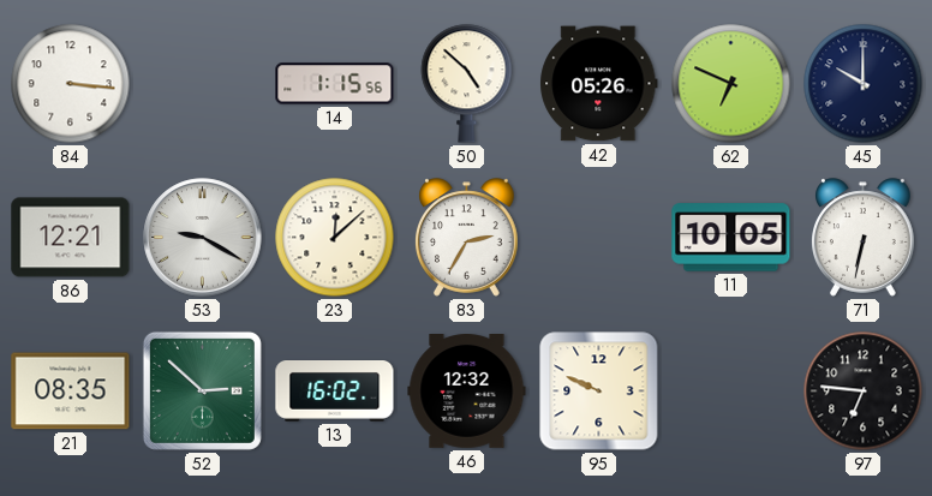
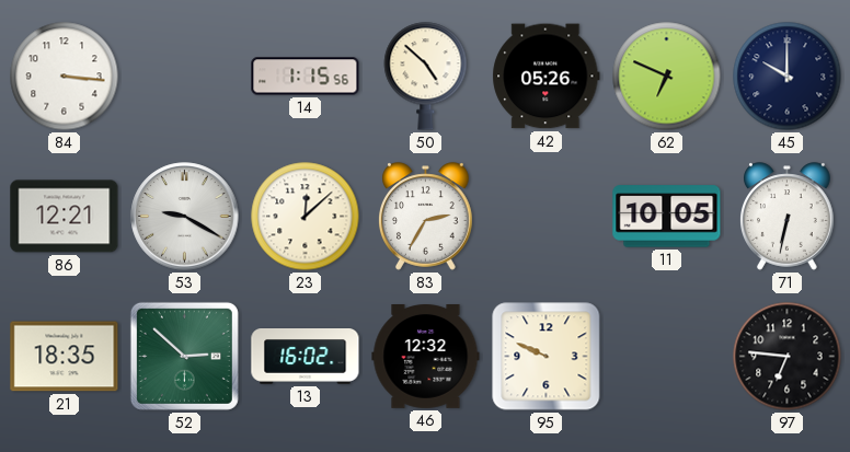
21: 08:35 -> 18:35
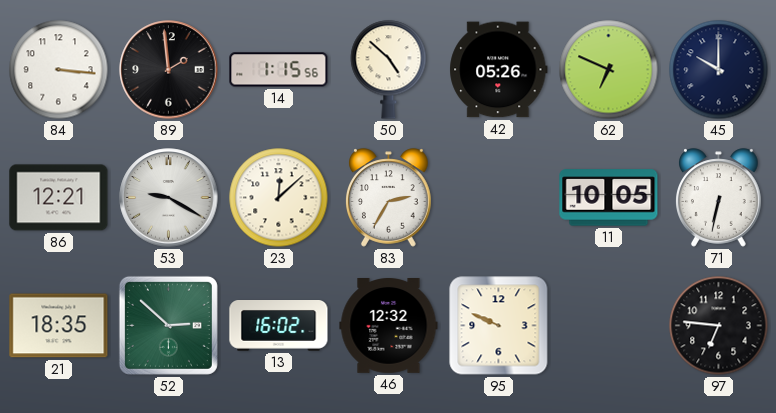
89: none -> 1:59
